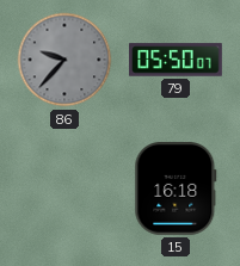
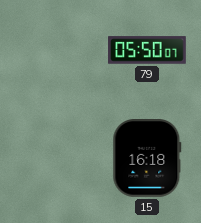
86: 9:37 -> none
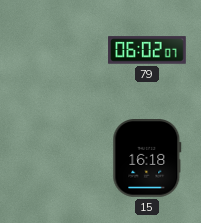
79: 05:50 -> 06:02
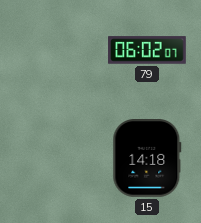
15: 16:18 -> 14:18
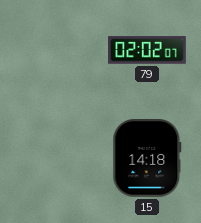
79: 06:02 -> 02:02
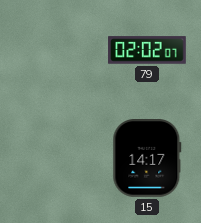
15: 14:18 -> 14:17
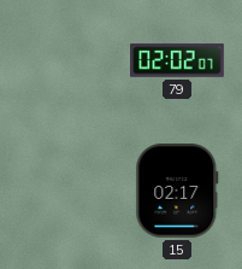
15: 14:17 -> 02:17
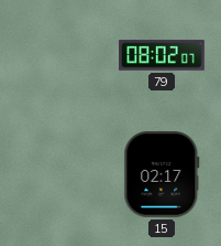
79: 02:02 -> 08:02
